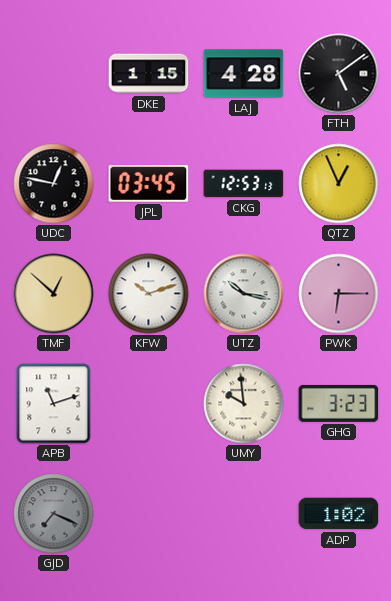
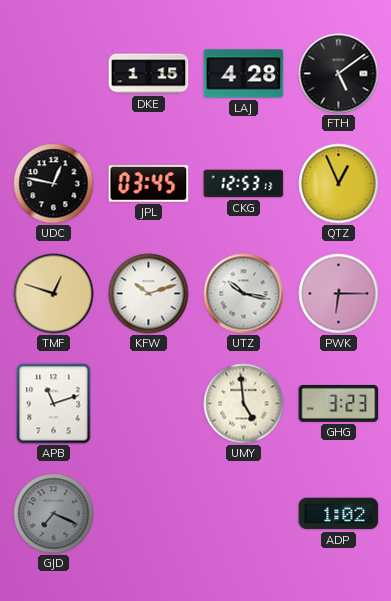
TMF: 12:52 -> 12:48
UMY: 9:59 -> 4:59
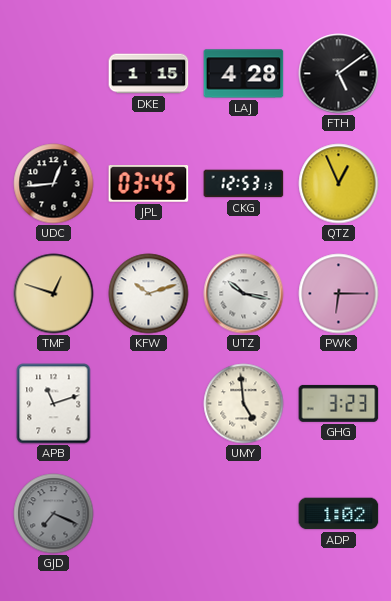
UDC: 12:47 -> 12:44
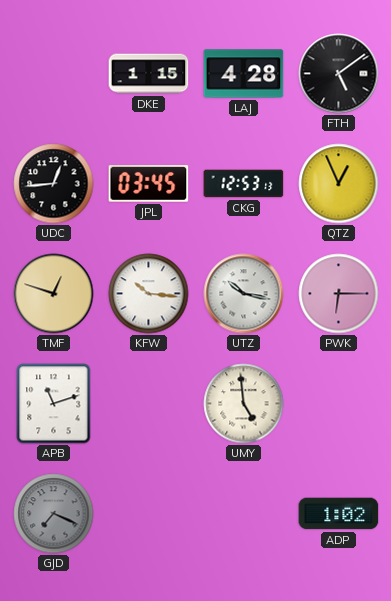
KFW: 10:12 -> 10:16
GHG: 3:23 -> none
